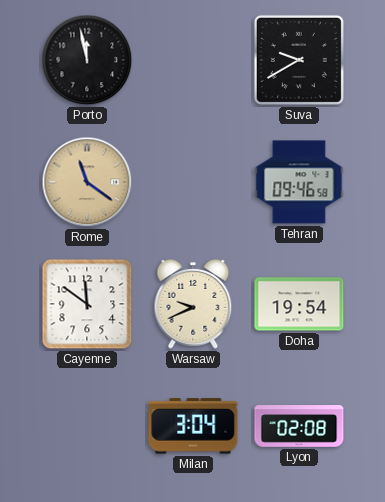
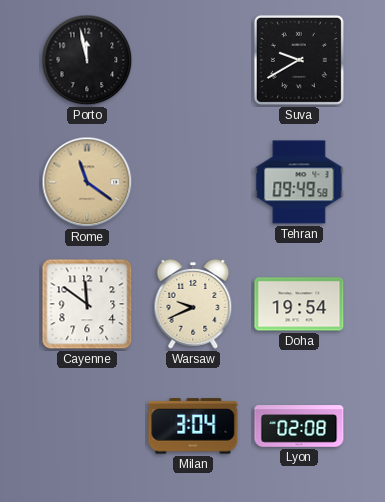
Tehran: 09:46 -> 09:49
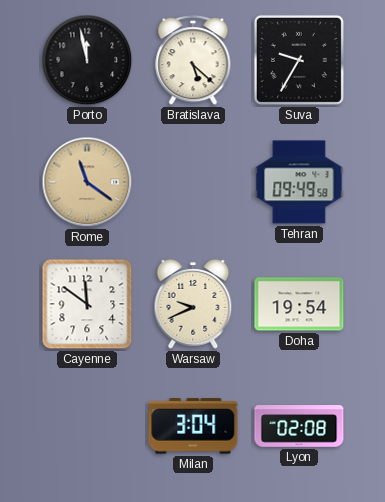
Bratislava: none -> 5:22
Suva: 9:40 -> 9:35
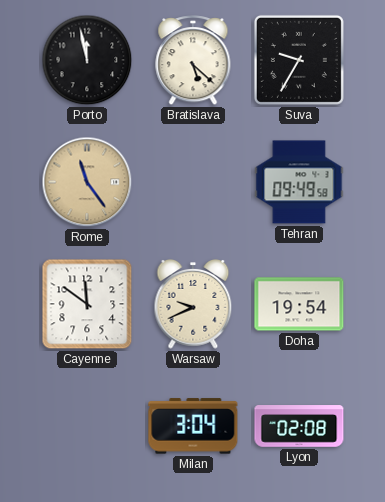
Rome: 11:21 -> 11:24
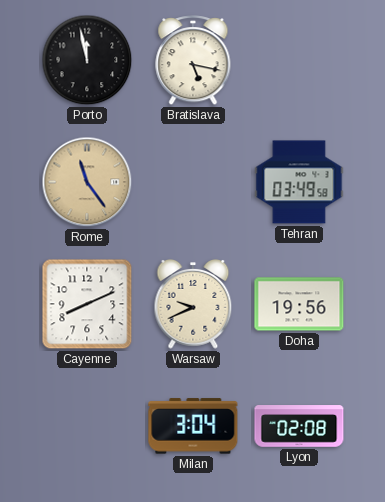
Bratislava: 5:22 -> 5:17
Suva: 9:35 -> none
Tehran: 09:49 -> 03:49
Cayenne: 11:51 -> 8:11
Doha: 19:54 -> 19:56
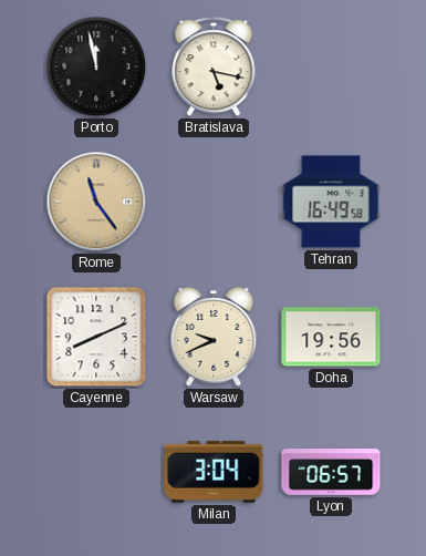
Tehran: 03:49 -> 16:49
Lyon: 02:08 -> 06:57
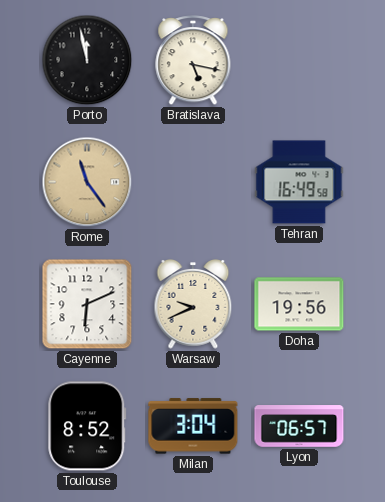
Cayenne: 8:11 -> 6:11
Toulouse: none -> 8:52
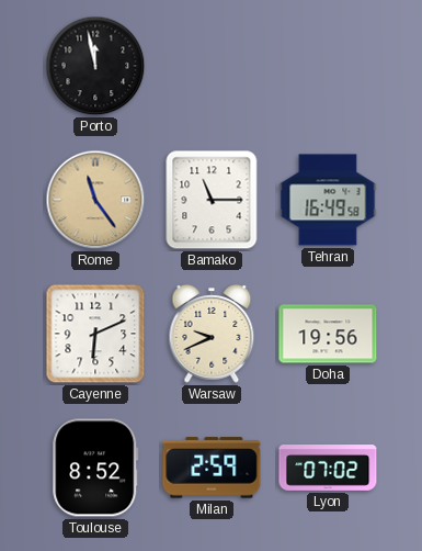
Bratislava: 5:17 -> none
Bamako: none -> 11:15
Milan: 3:04 -> 2:59
Lyon: 06:57 -> 07:02
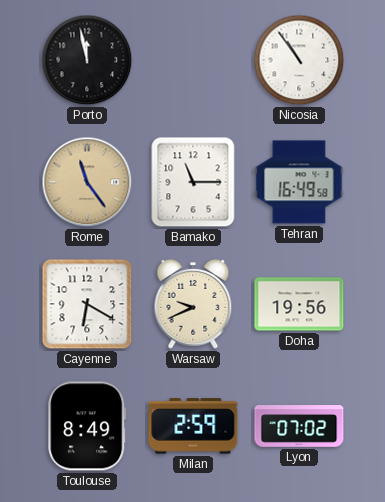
Nicosia: none -> 10:54
Cayenne: 6:11 -> 6:20
Toulouse: 8:52 -> 8:49
